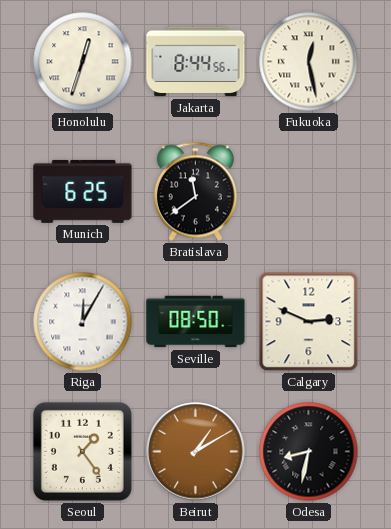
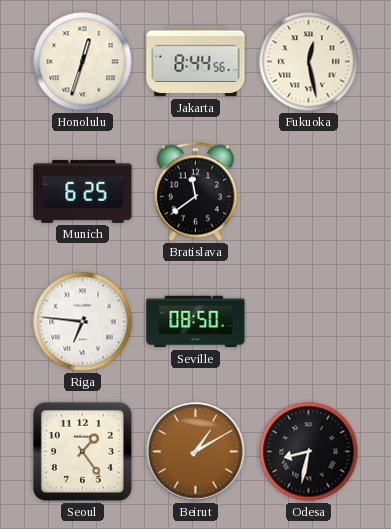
Riga: 12:05 -> 6:46
Calgary: 2:49 -> none
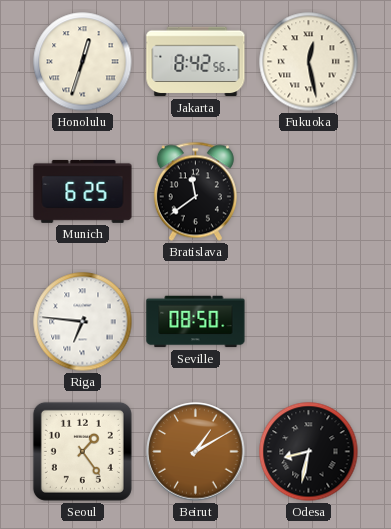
Jakarta: 8:44 -> 8:42
